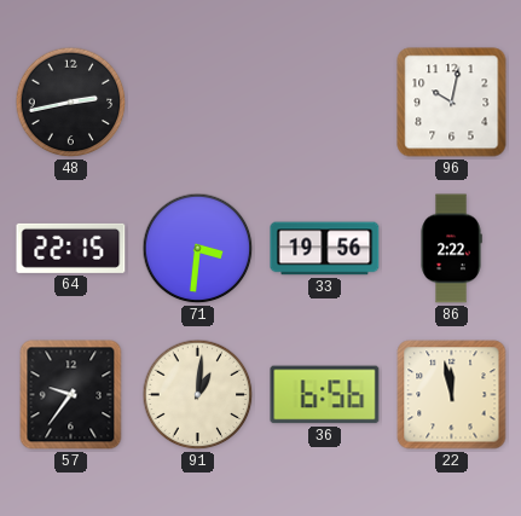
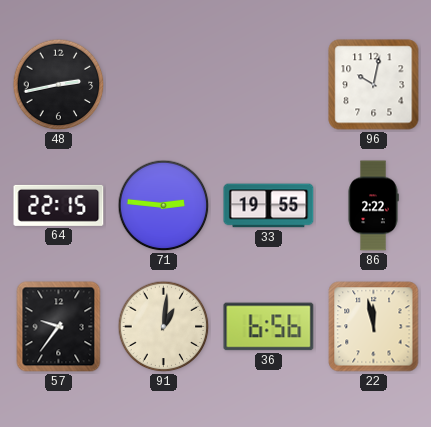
71: 3:31 -> 2:46
33: 19:56 -> 19:55
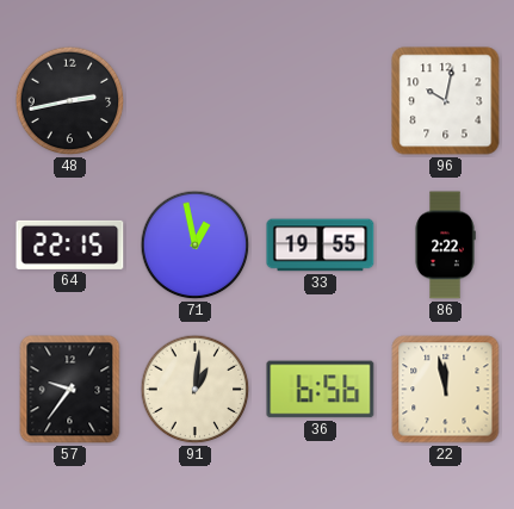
71: 2:46 -> 12:58
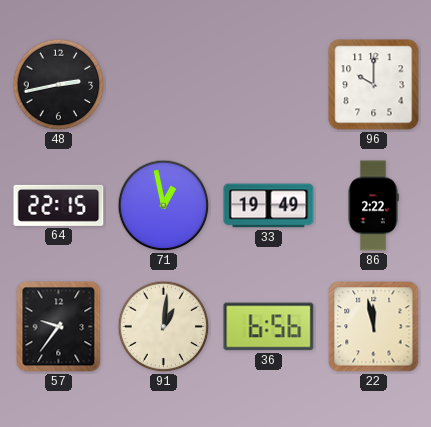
96: 10:02 -> 10:00
33: 19:55 -> 19:49
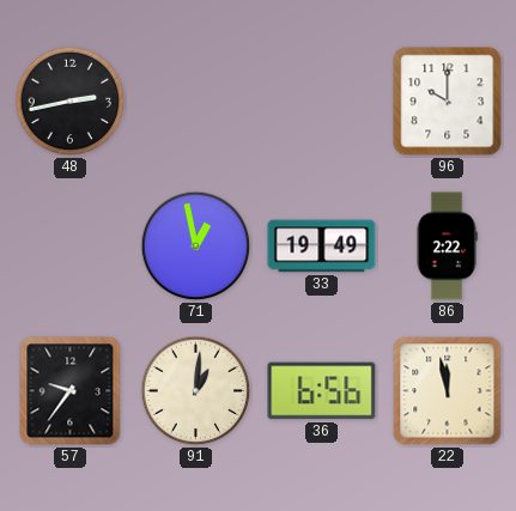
64: 22:15 -> none
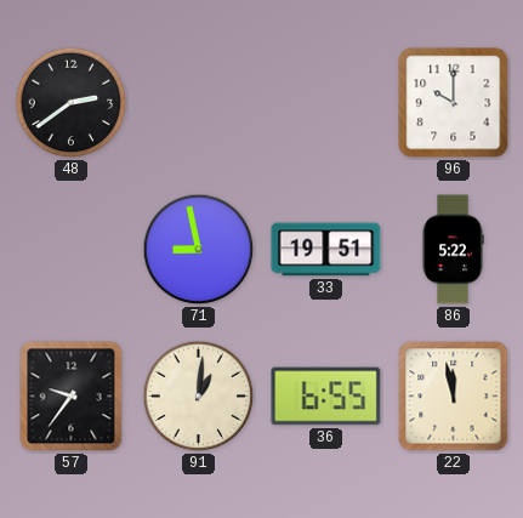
48: 2:43 -> 2:39
71: 12:58 -> 8:58
33: 19:49 -> 19:51
86: 2:22 -> 5:22
36: 6:56 -> 6:55
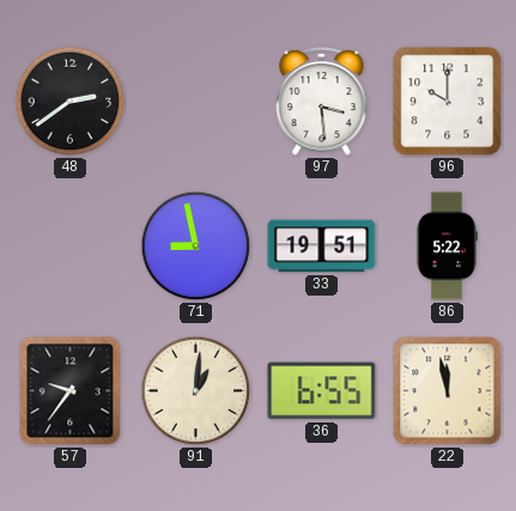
97: none -> 3:29
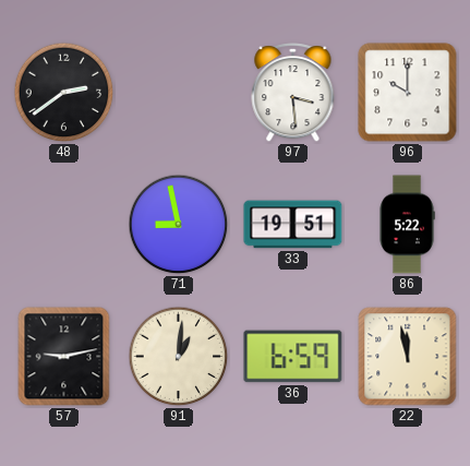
57: 9:36 -> 9:13
36: 6:55 -> 6:59
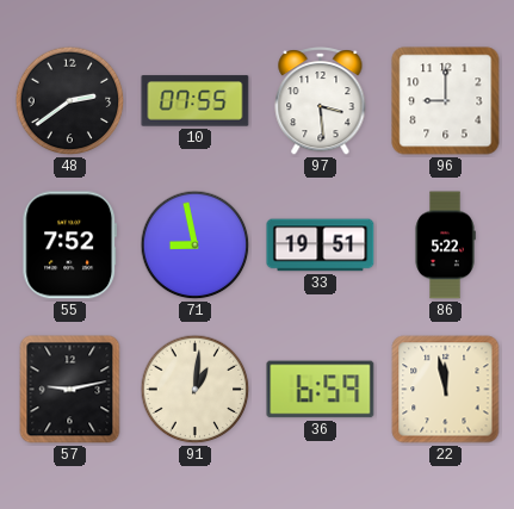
10: none -> 07:55
96: 10:00 -> 9:00
55: none -> 7:52
